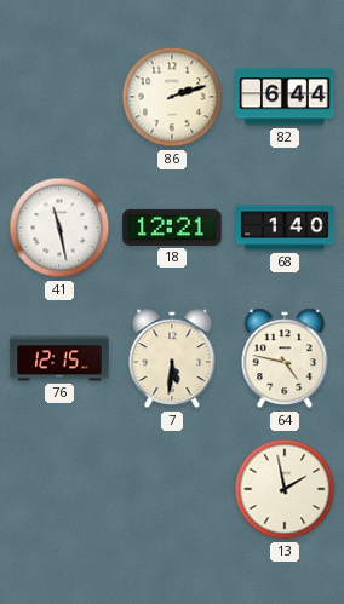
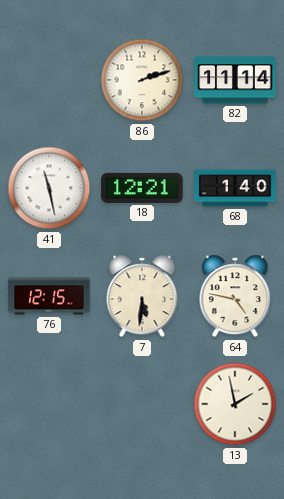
82: 6:44 -> 11:14
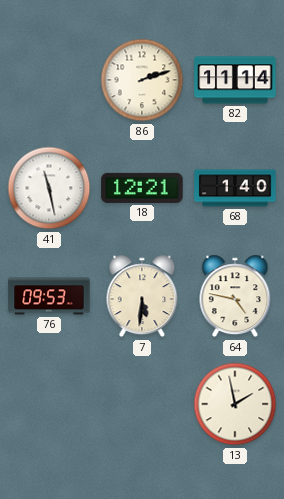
76: 12:15 -> 09:53
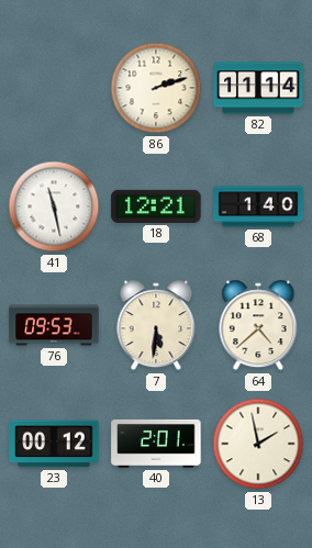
64: 4:47 -> 4:38
23: none -> 00:12
40: none -> 2:01
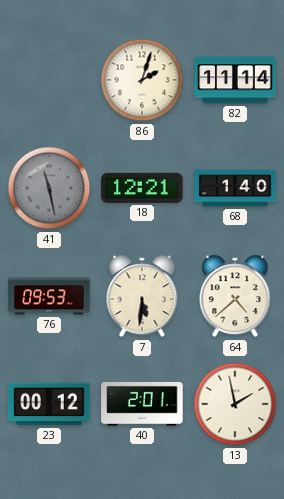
86: 2:12 -> 2:03
41 dial: white -> grey
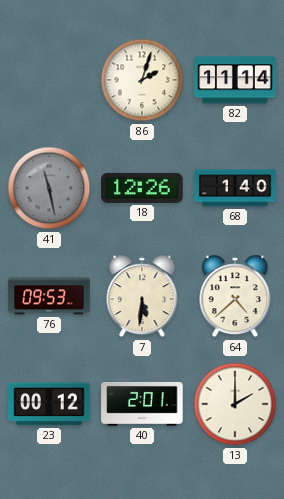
18: 12:21 -> 12:26
13: 1:58 -> 2:00
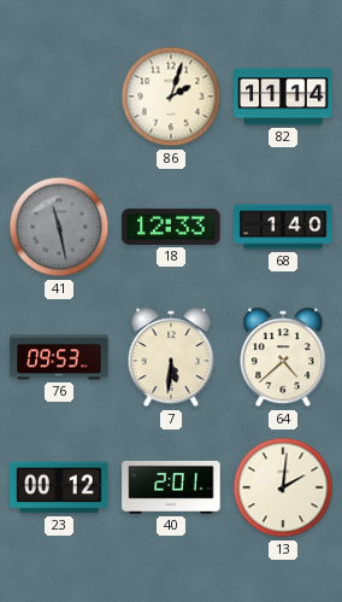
18: 12:26 -> 12:33
13: 2:00 -> 2:01
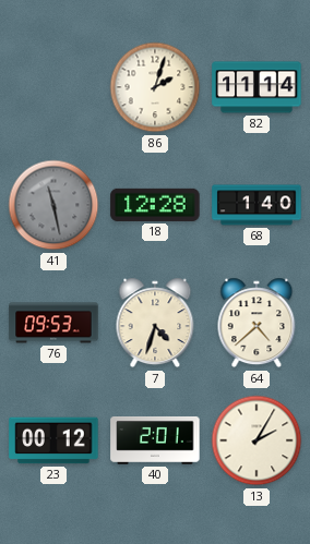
18: 12:33 -> 12:28
7: 5:31 -> 4:33
13: 2:01 -> 2:05
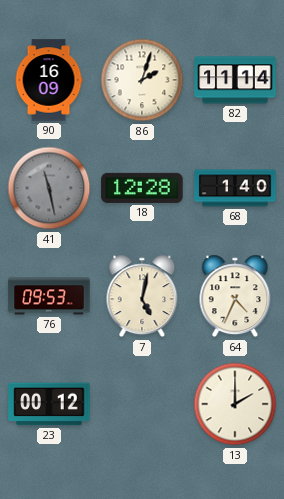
90: none -> 16:09
7: 4:33 -> 5:02
64: 4:38 -> 4:34
40: 2:01 -> none
13: 2:05 -> 2:00
